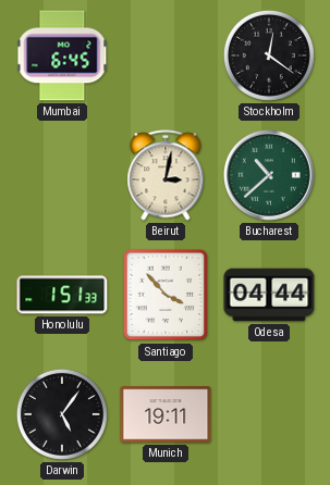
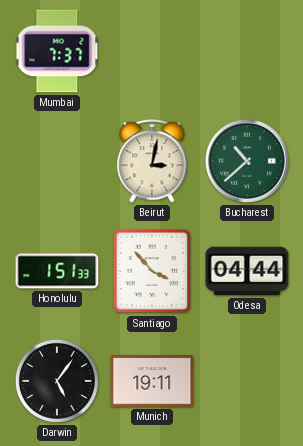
Mumbai: 6:45 -> 7:37
Stockholm: 12:21 -> none
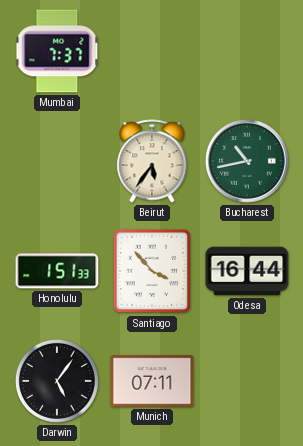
Beirut: 3:02 -> 5:36
Bucharest: 10:38 -> 10:43
Odesa: 04:44 -> 16:44
Munich: 19:11 -> 07:11
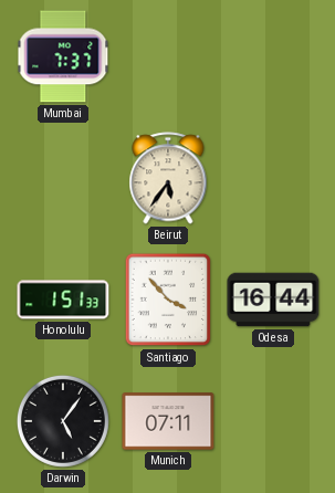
Bucharest: 10:43 -> none
